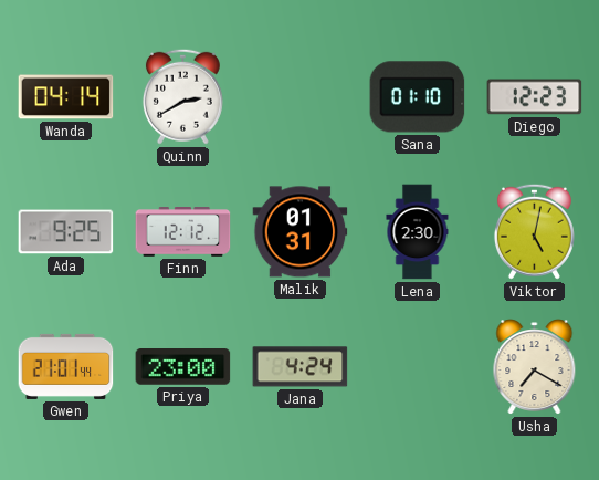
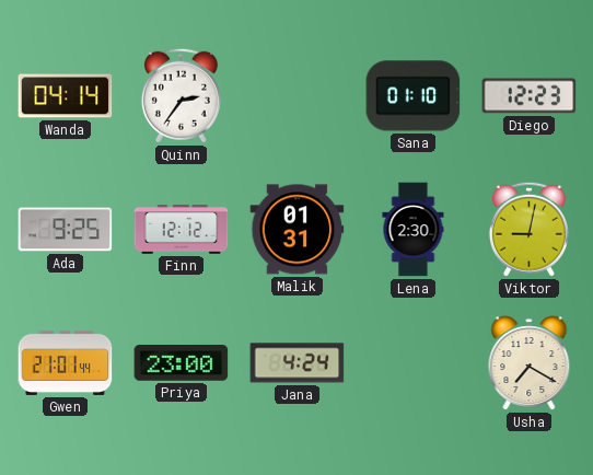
Quinn: 2:40 -> 2:36
Viktor: 5:02 -> 9:02
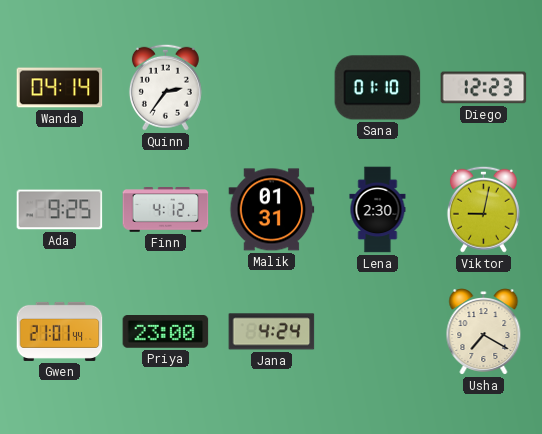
Finn: 12:12 -> 4:12
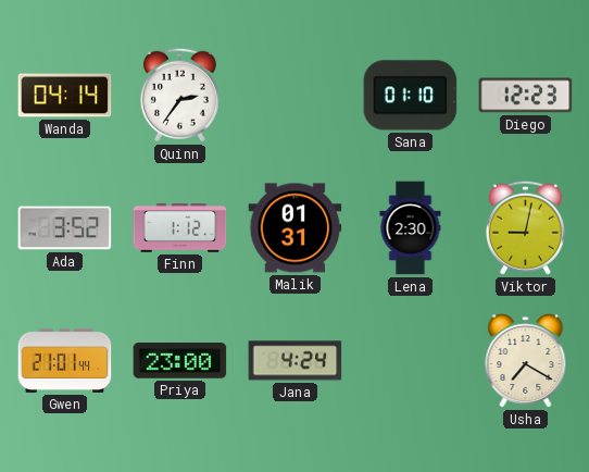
Ada: 9:25 -> 3:52
Finn: 4:12 -> 1:12
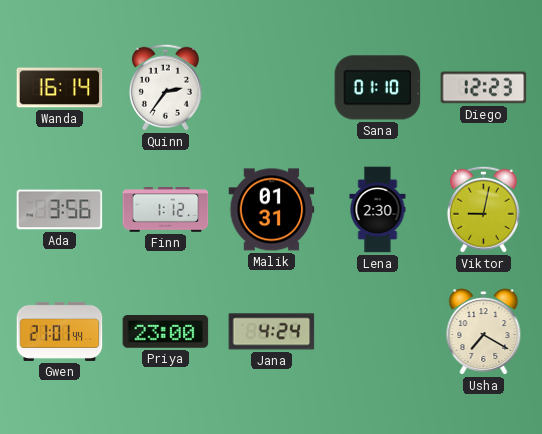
Wanda: 04:14 -> 16:14
Ada: 3:52 -> 3:56
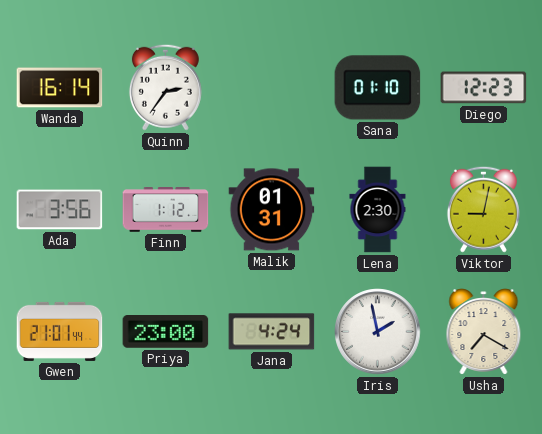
Iris: none -> 1:58
